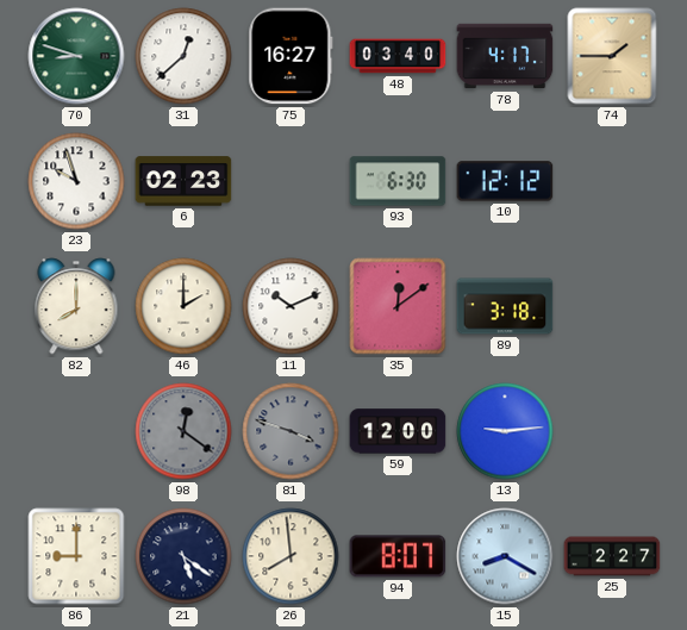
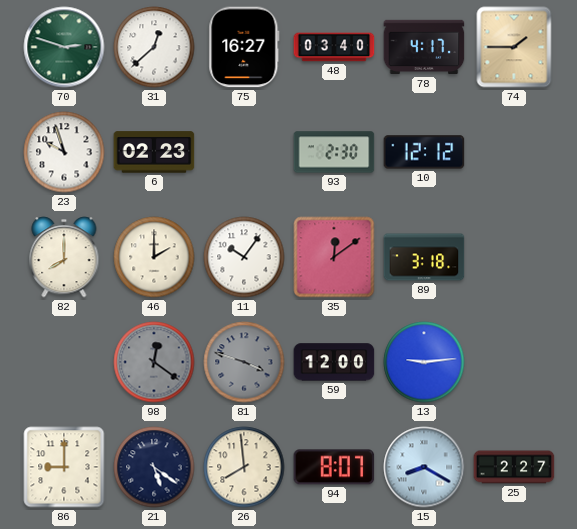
70: 8:48 -> 2:48
93: 6:30 -> 2:30
11: 10:11 -> 10:06
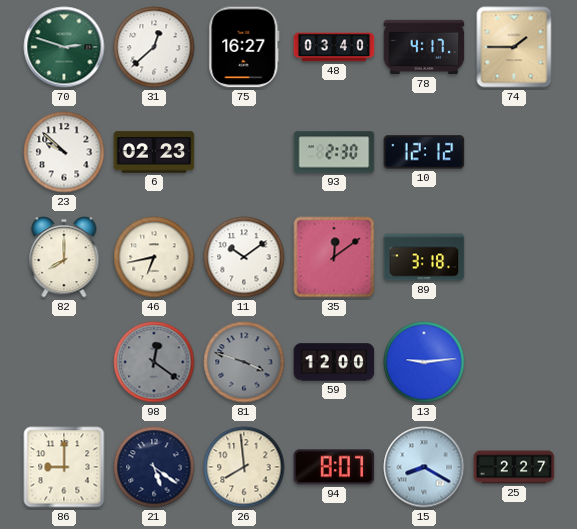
23: 9:57 -> 9:52
46: 2:00 -> 6:43
11: 10:06 -> 10:09
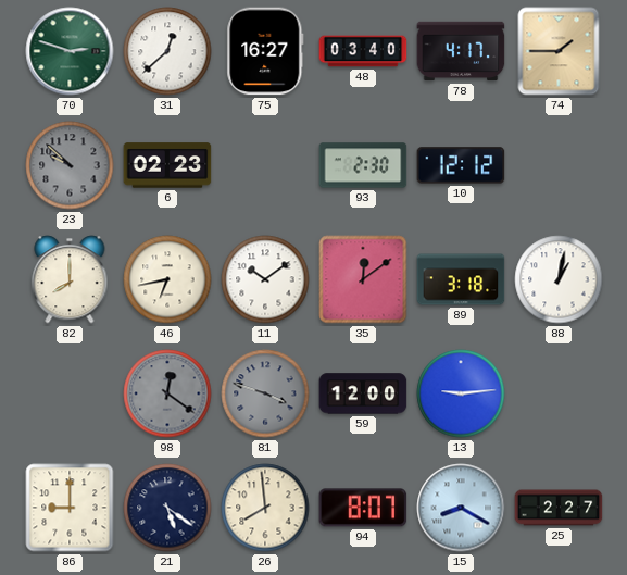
23 dial: white -> grey
88: none -> 1:02
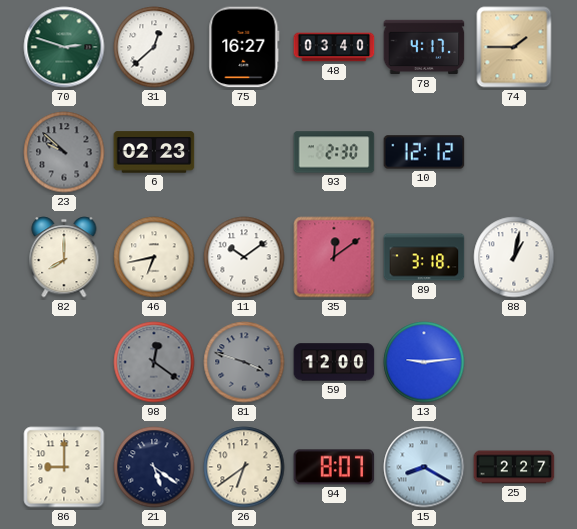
26: 7:59 -> 6:39
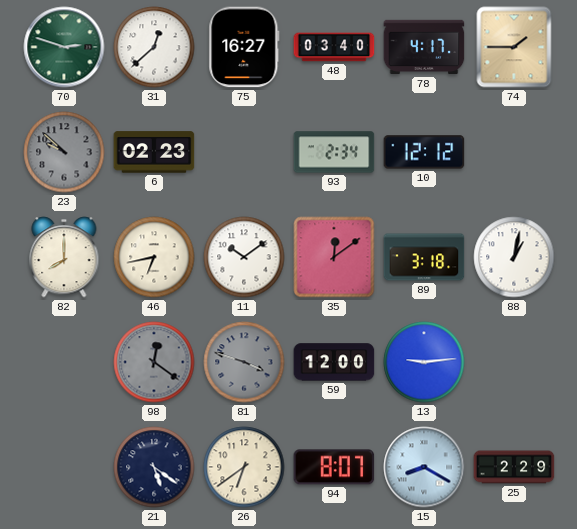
93: 2:30 -> 2:34
86: 9:00 -> none
25: 2:27 -> 2:29
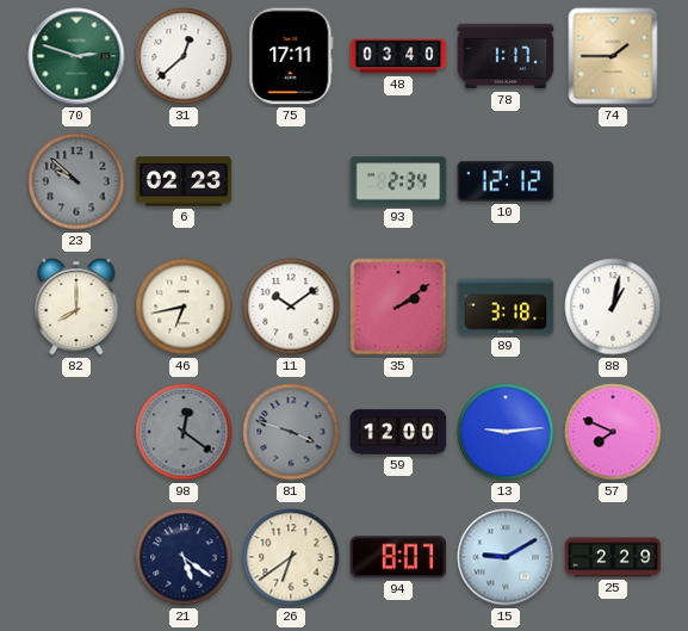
75: 16:27 -> 17:11
78: 4:17 -> 1:17
35: 12:09 -> 2:09
57: none -> 7:49
15: 8:20 -> 9:10
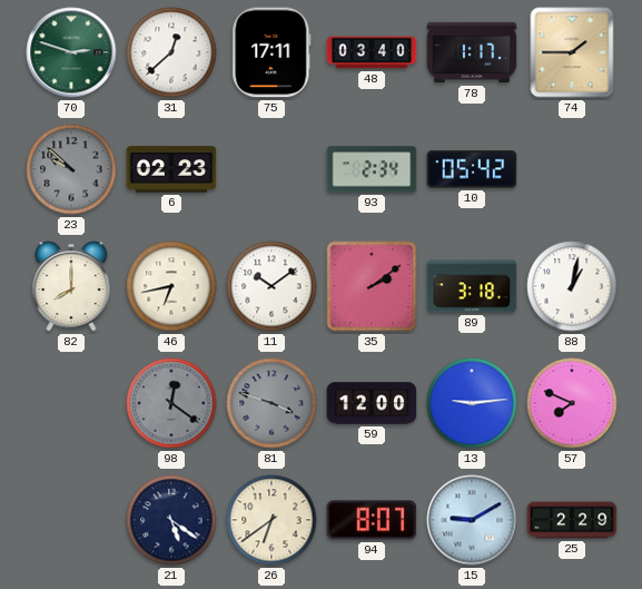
10: 12:12 -> 05:42
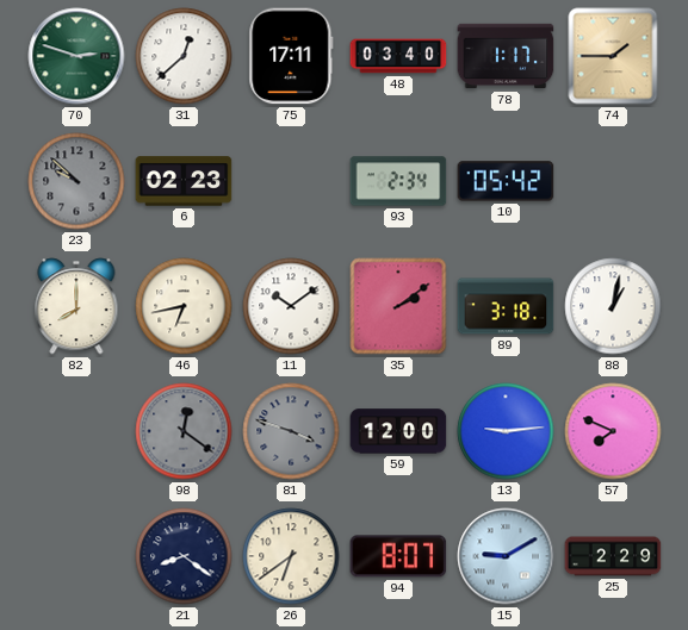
21: 5:21 -> 8:21
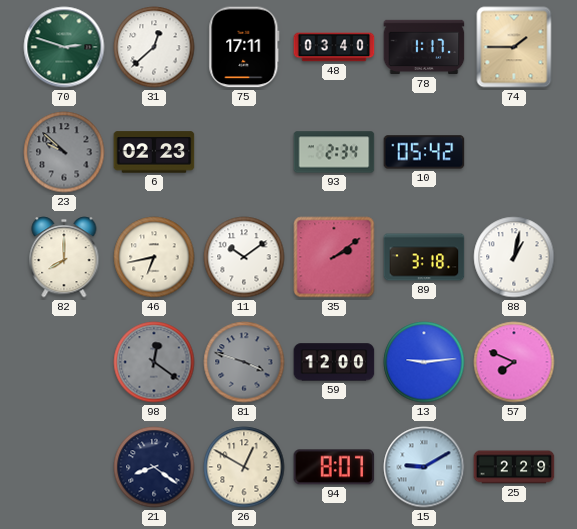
26: 6:39 -> 12:50
